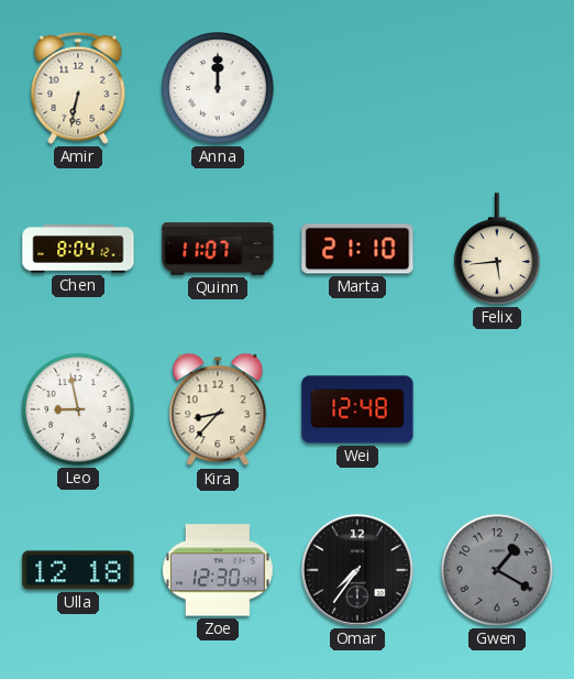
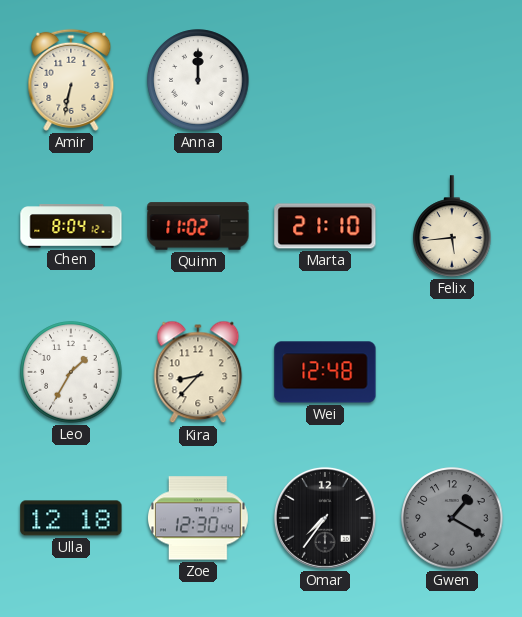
Quinn: 11:07 -> 11:02
Leo: 8:58 -> 1:35
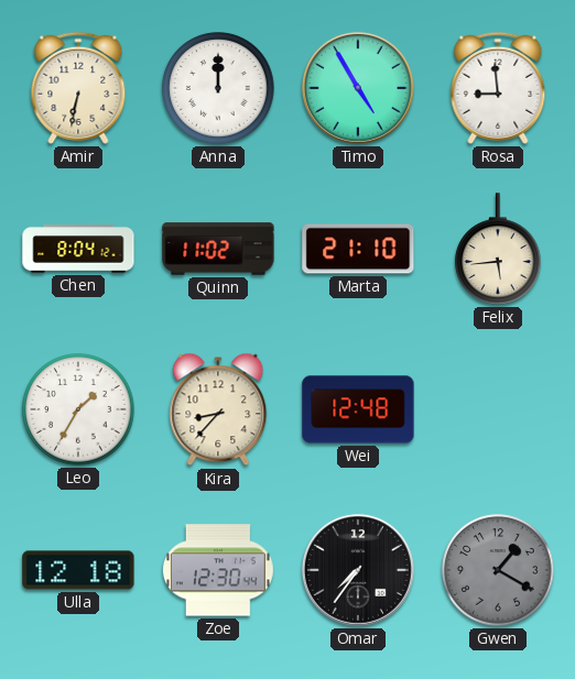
Timo: none -> 4:55
Rosa: none -> 8:59
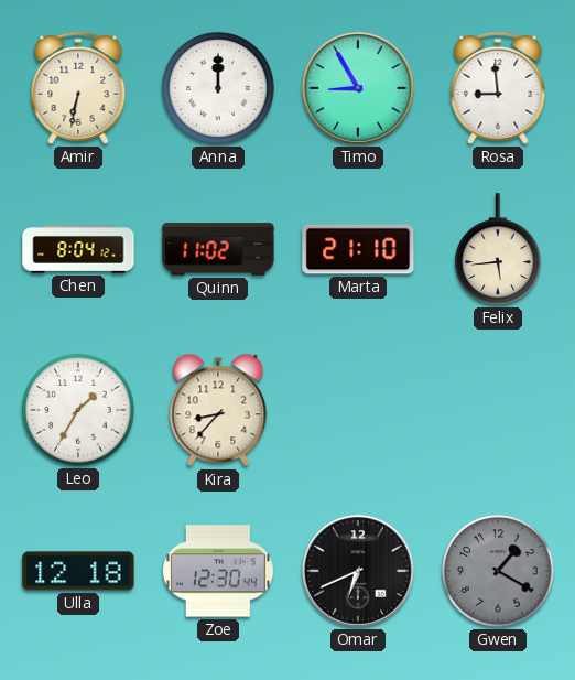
Timo: 4:55 -> 8:55
Wei: 12:48 -> none
Omar: 7:36 -> 6:41
